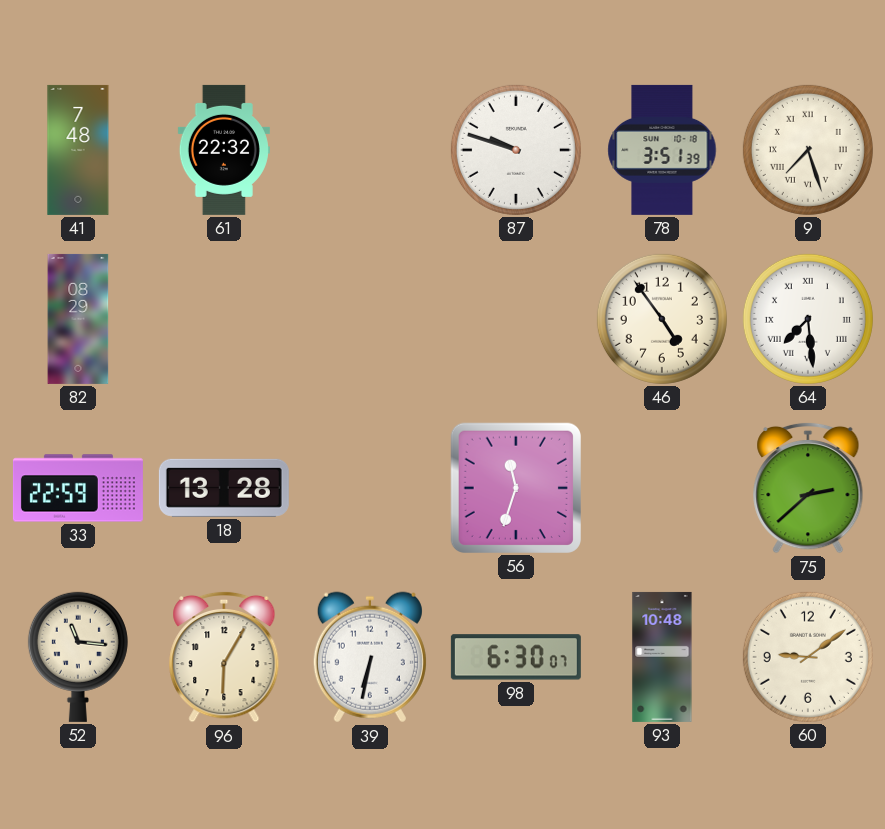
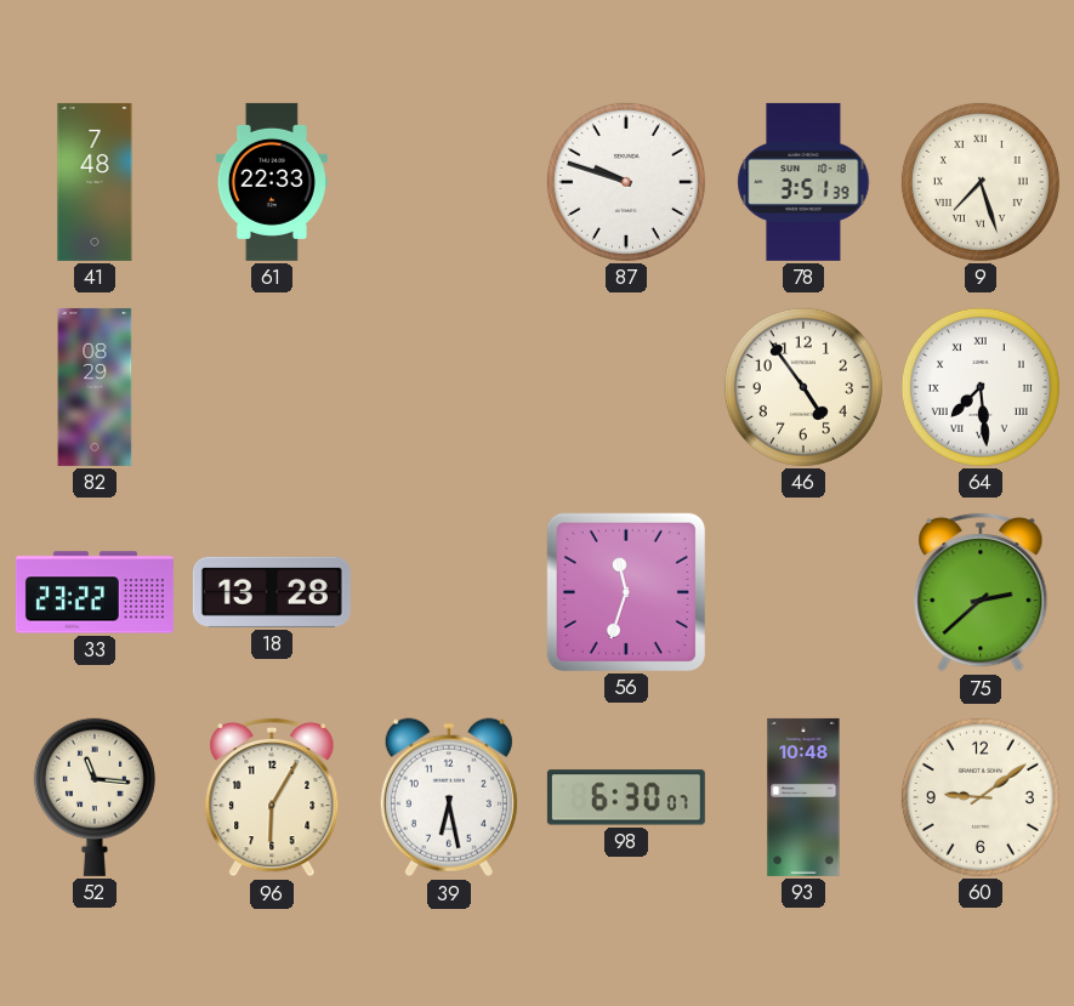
61: 22:32 -> 22:33
33: 22:59 -> 23:22
39: 6:32 -> 6:28
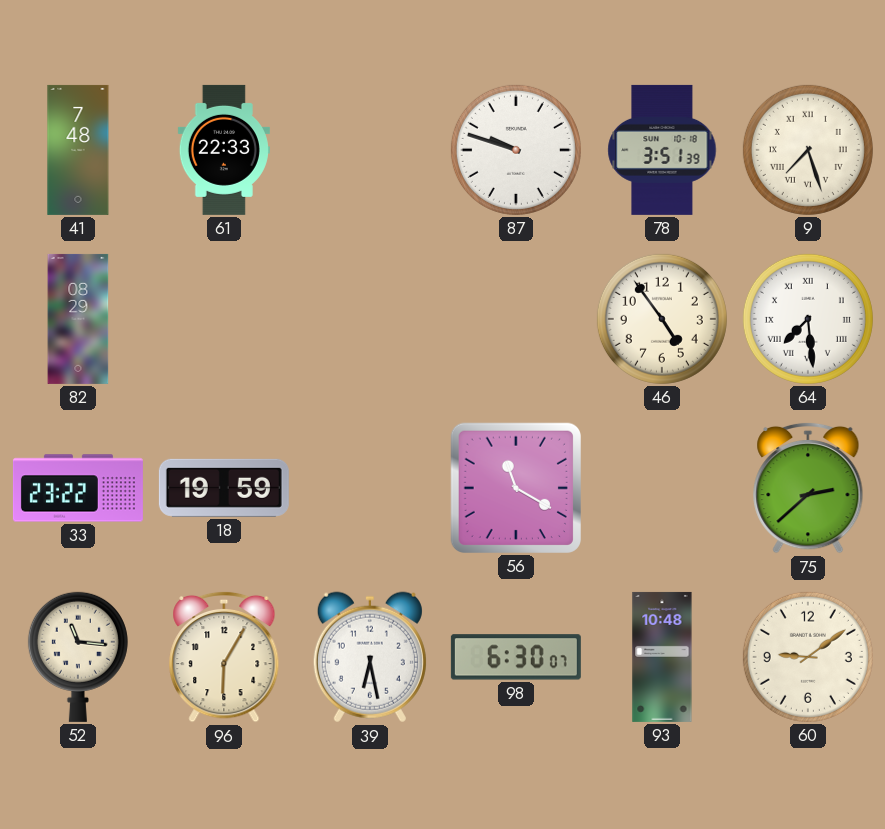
18: 13:28 -> 19:59
56: 11:33 -> 11:20
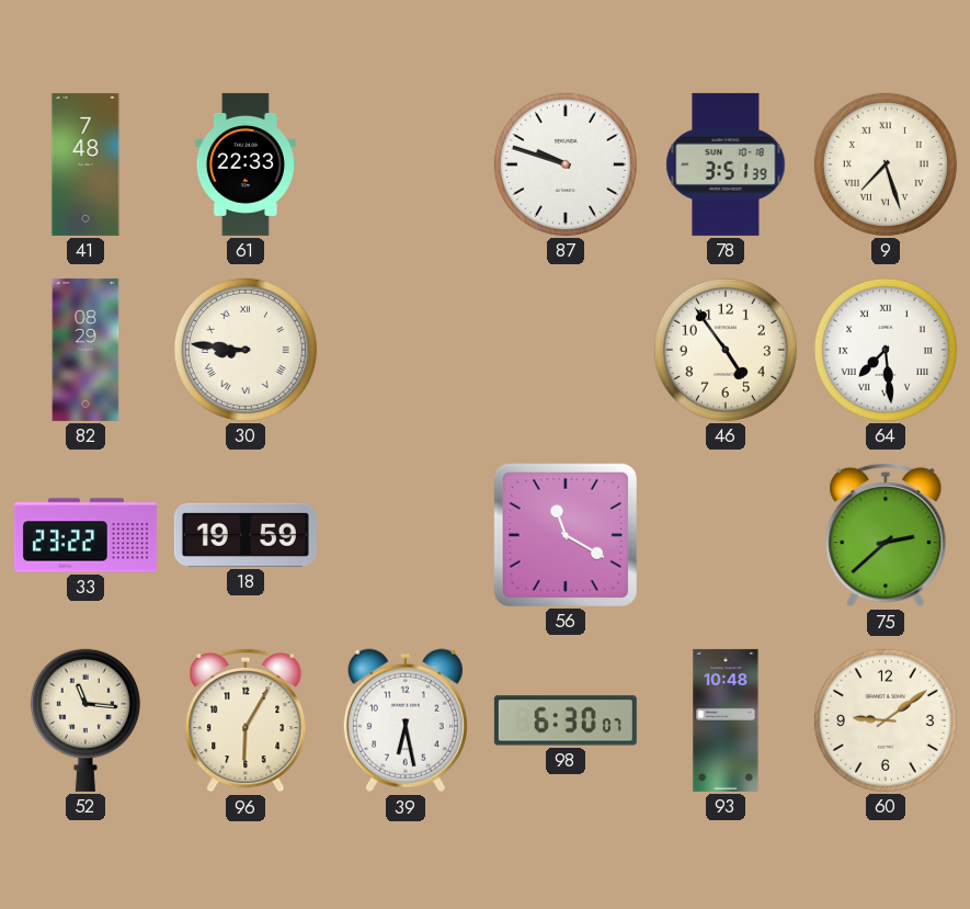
30: none -> 8:46
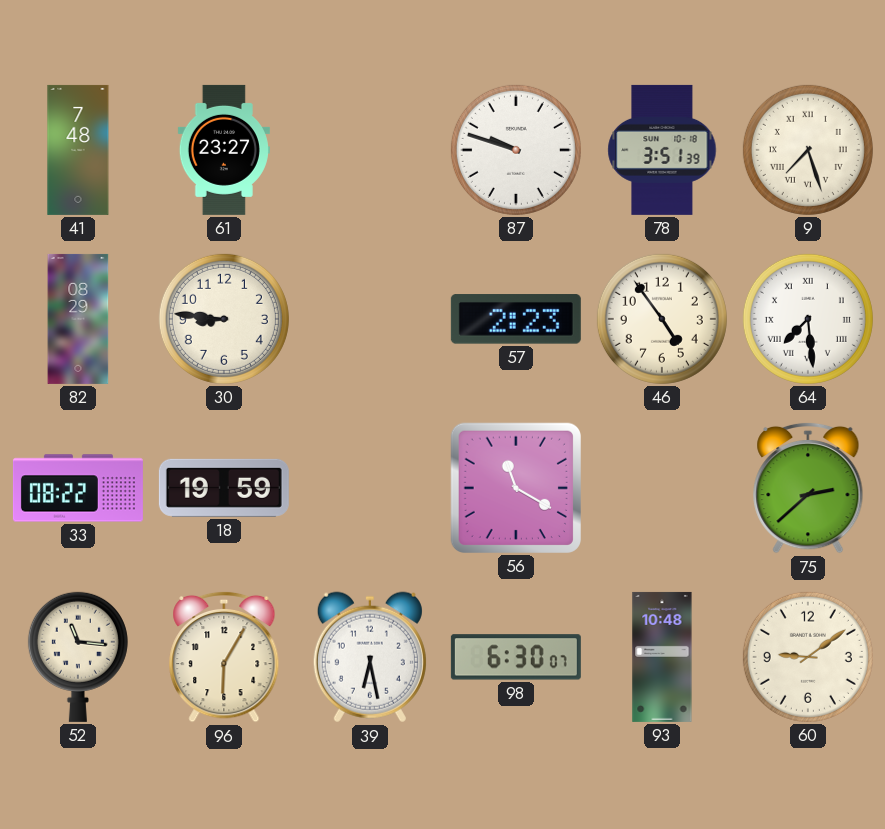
61: 22:33 -> 23:27
30 numerals: Roman -> Arabic
57: none -> 2:23
33: 23:22 -> 08:22
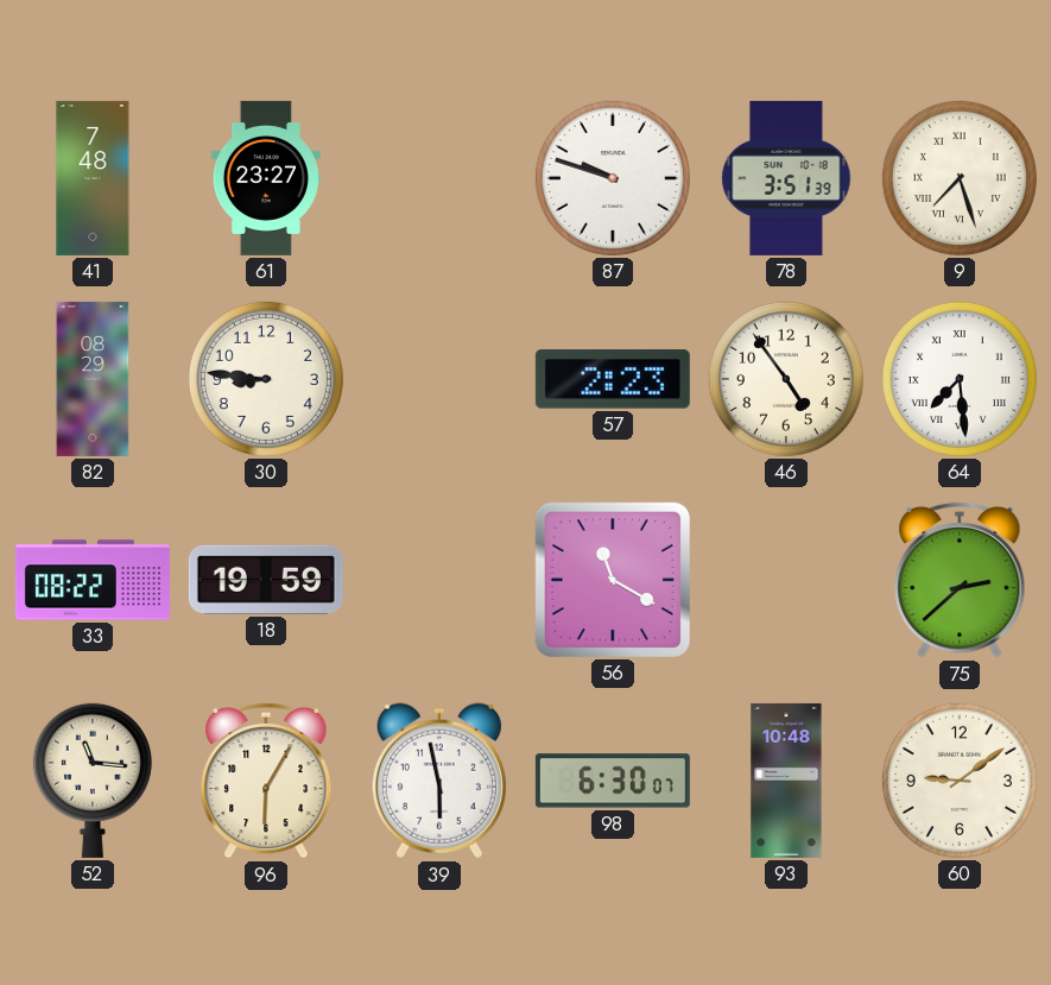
39: 6:28 -> 5:58
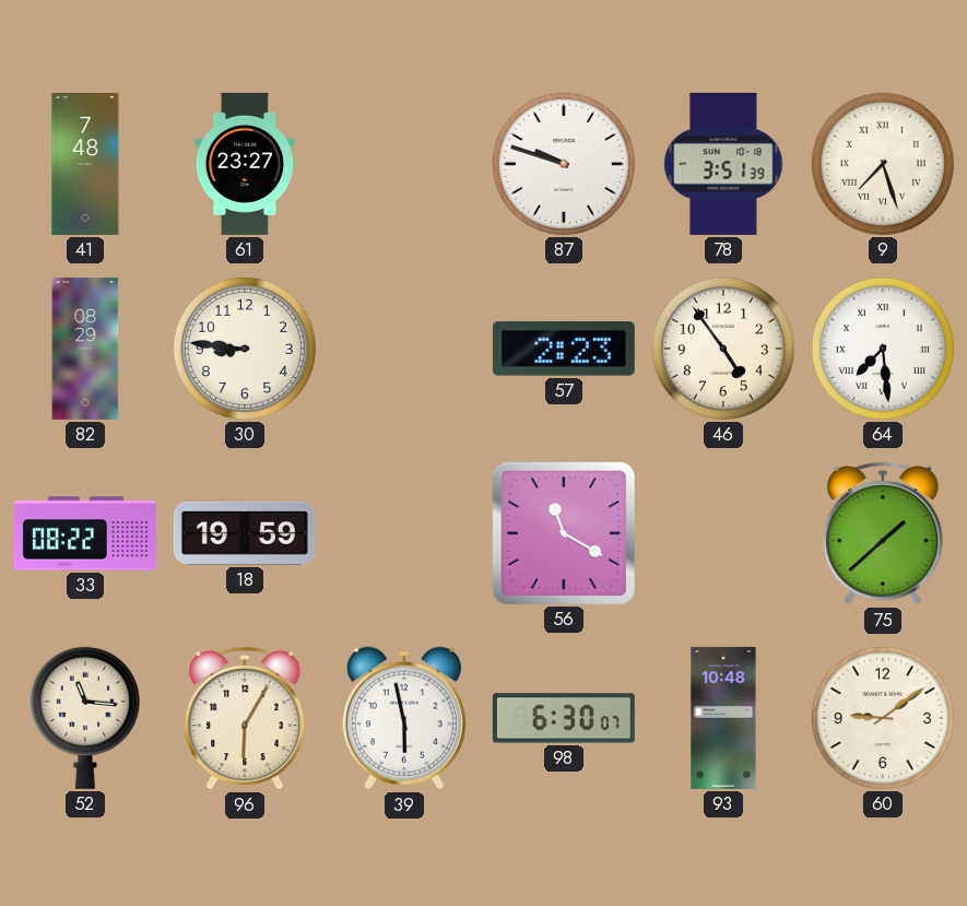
75: 2:38 -> 1:38
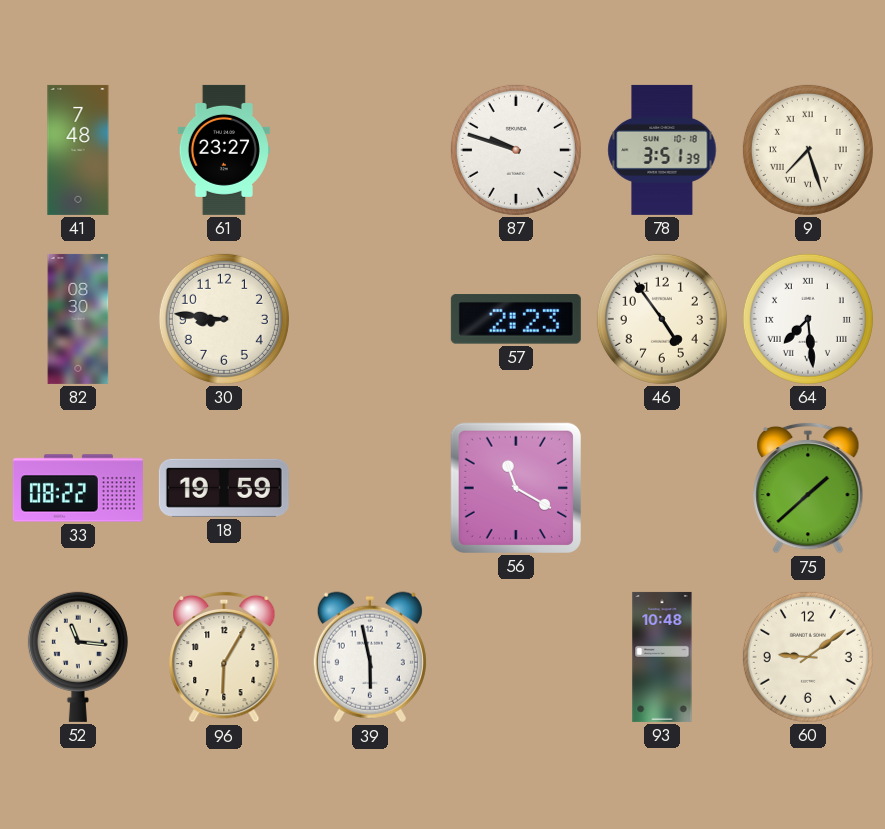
82: 08:29 -> 08:30
98: 6:30 -> none
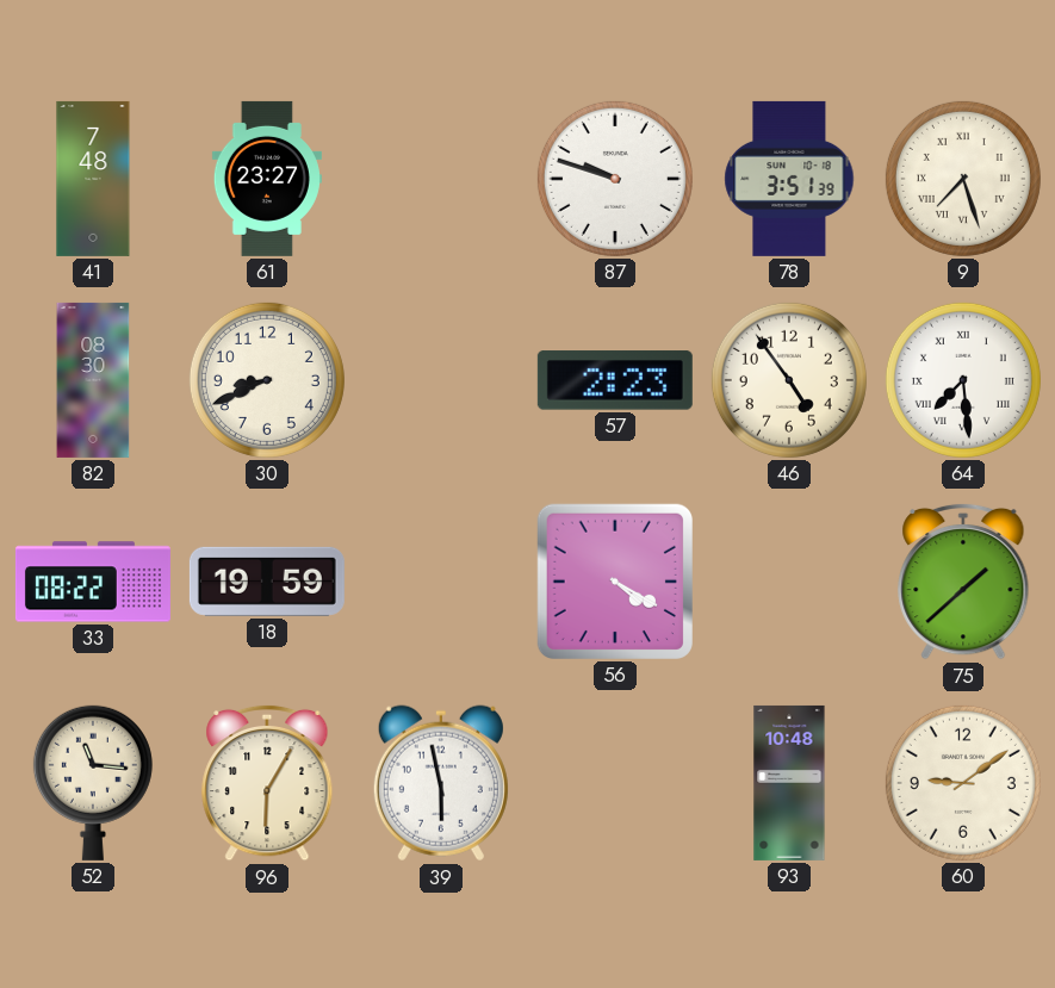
30: 8:46 -> 8:41
56: 11:20 -> 4:20
